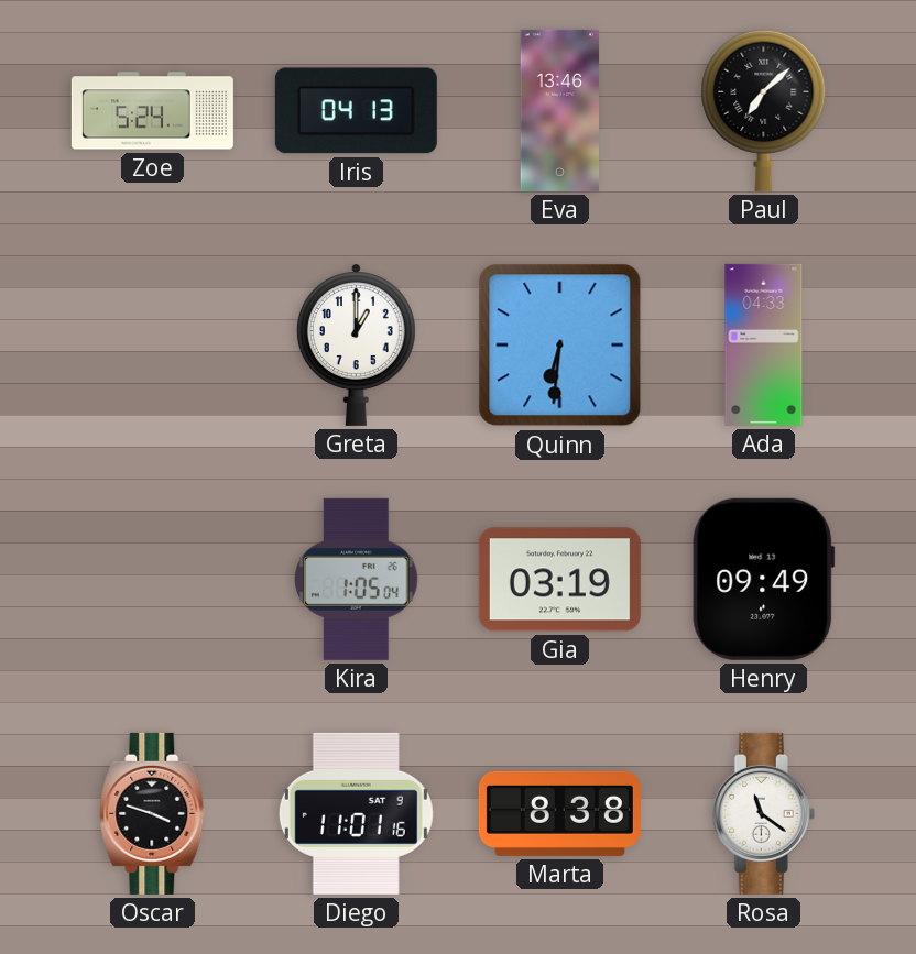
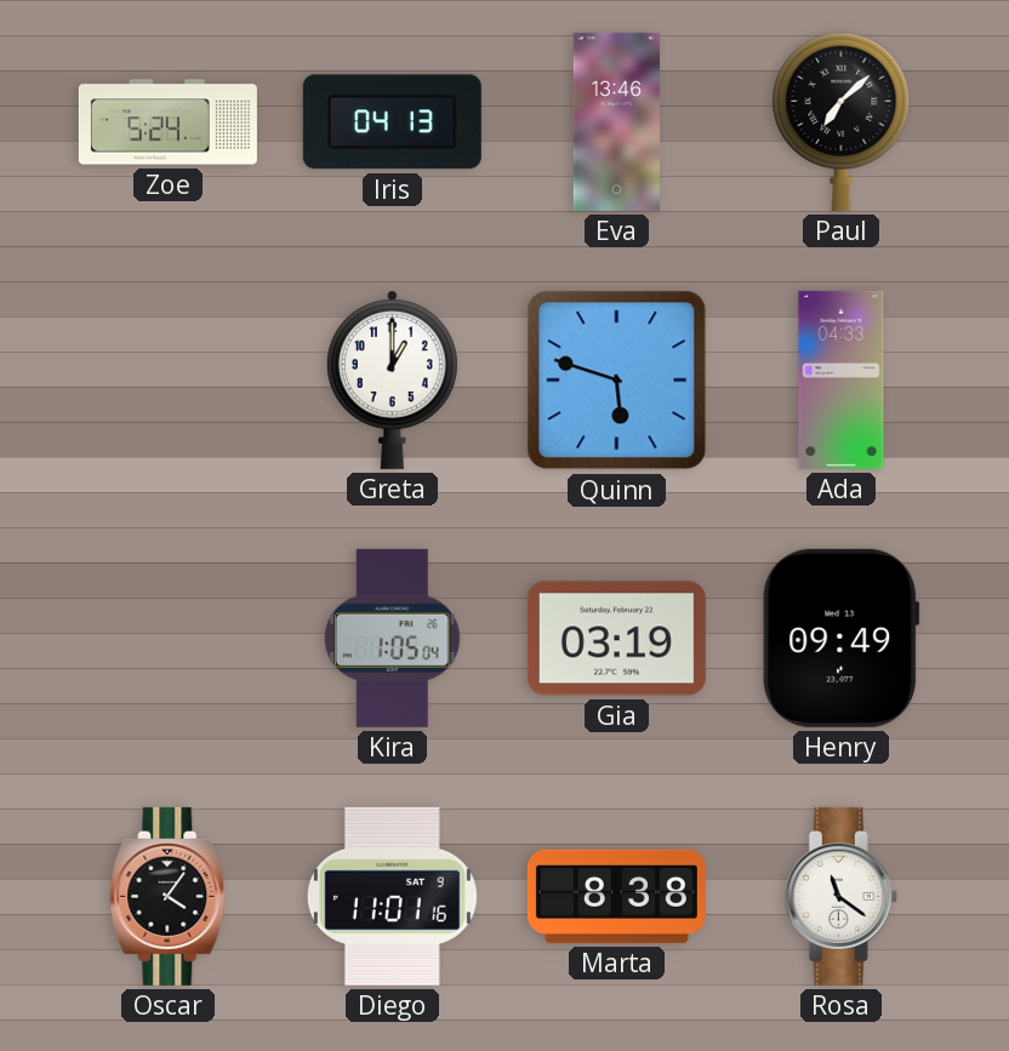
Quinn: 6:31 -> 5:48
Oscar: 3:48 -> 4:06
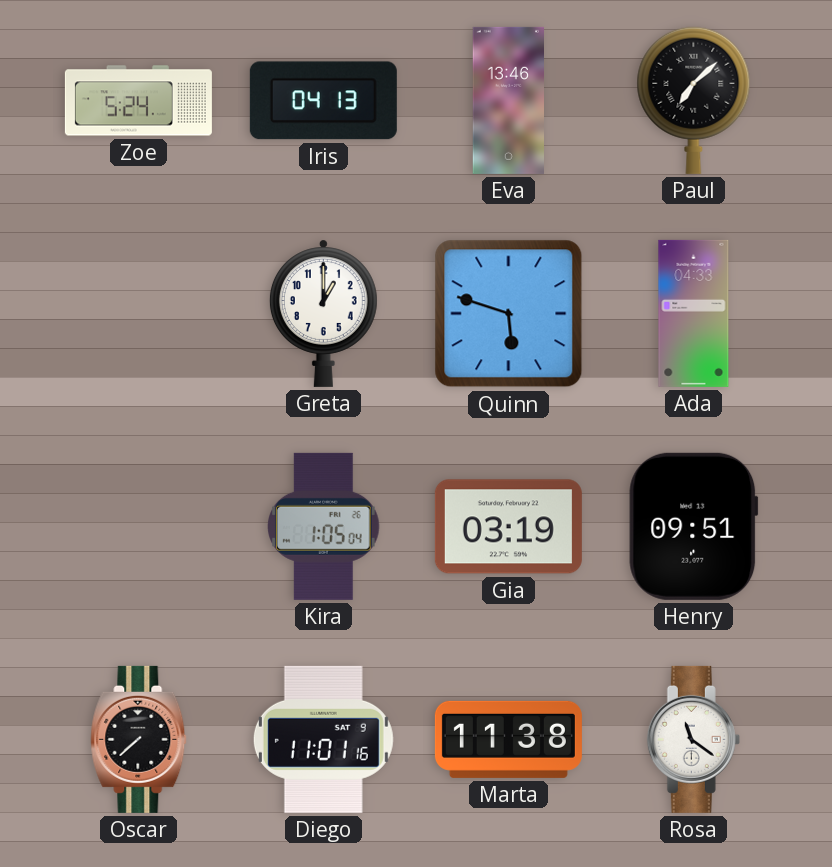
Henry: 09:49 -> 09:51
Oscar: 4:06 -> 7:38
Marta: 8:38 -> 11:38
